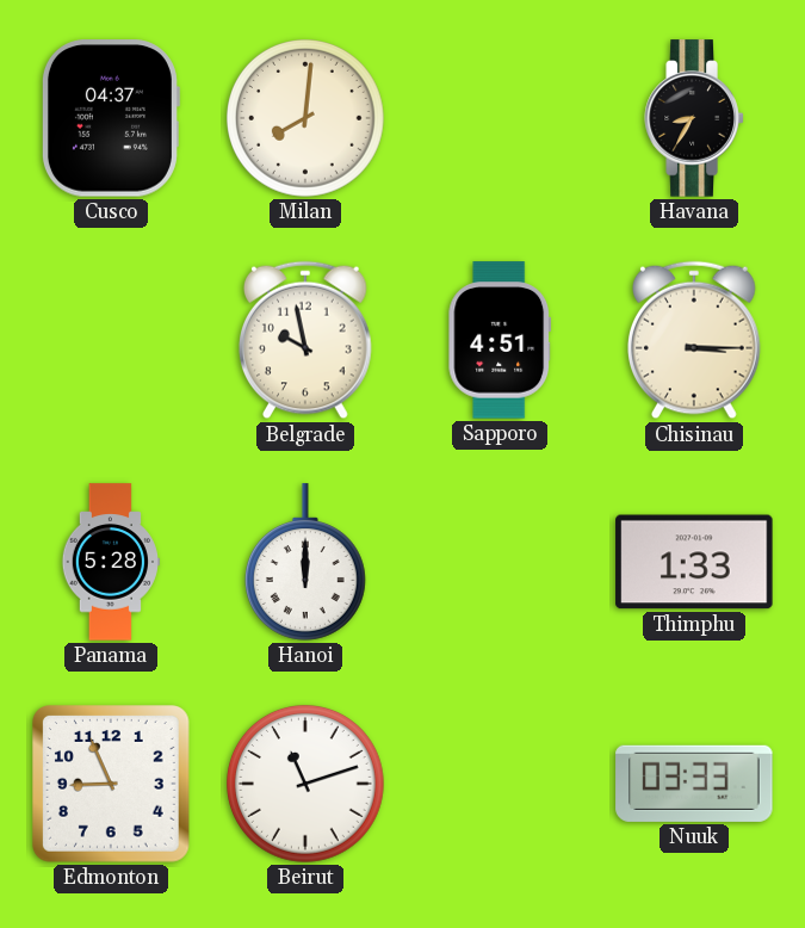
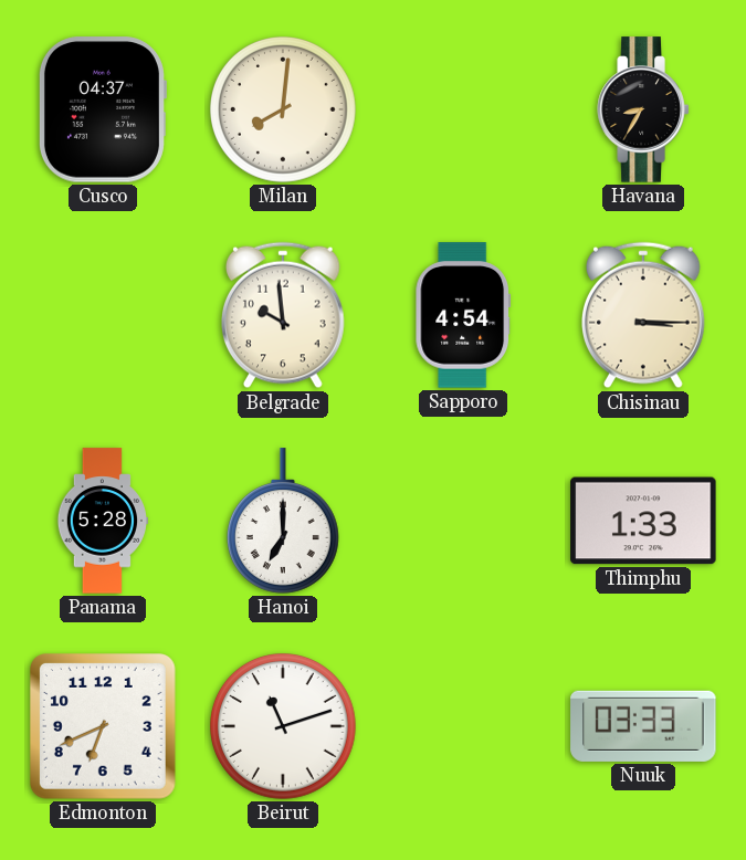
Belgrade: 9:58 -> 9:59
Sapporo: 4:51 -> 4:54
Hanoi: 12:00 -> 7:00
Edmonton: 8:56 -> 6:41
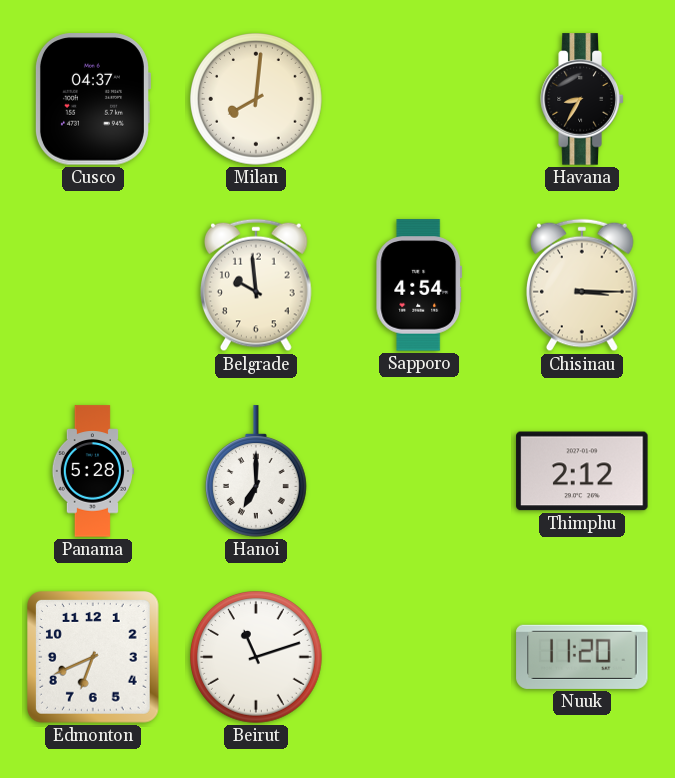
Thimphu: 1:33 -> 2:12
Nuuk: 03:33 -> 11:20
